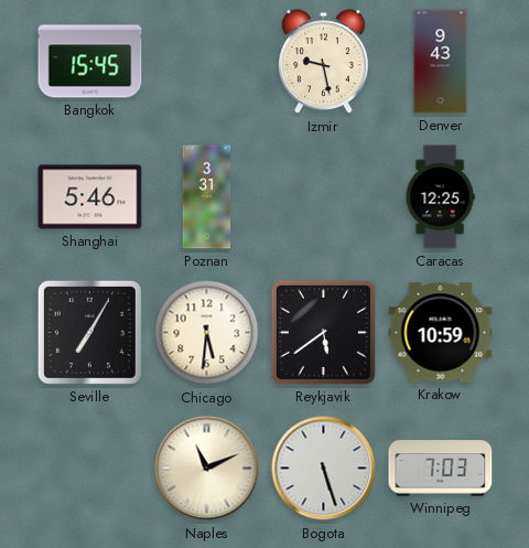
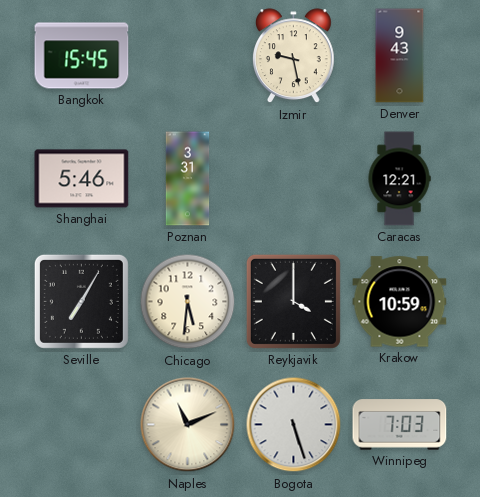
Caracas: 12:25 -> 12:21
Reykjavik: 5:39 -> 4:00
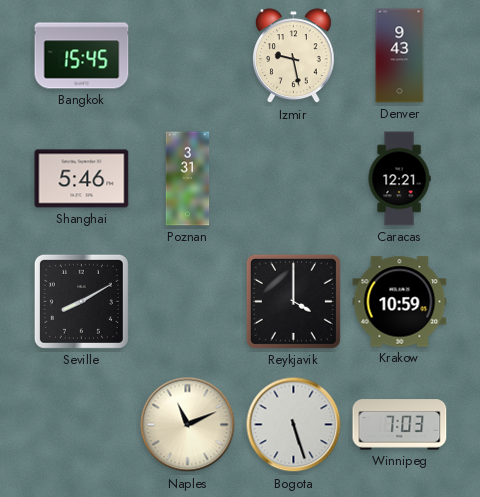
Seville: 7:05 -> 8:10
Chicago: 5:31 -> none
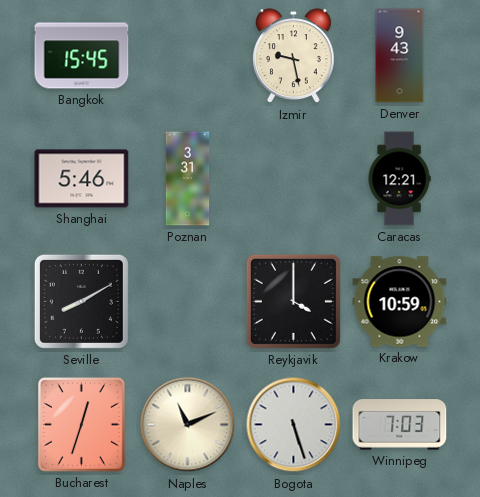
Bucharest: none -> 12:33
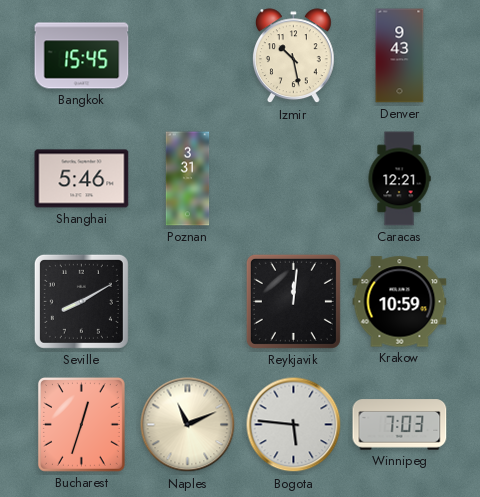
Izmir: 9:28 -> 10:28
Reykjavik: 4:00 -> 12:01
Bogota: 5:27 -> 5:46
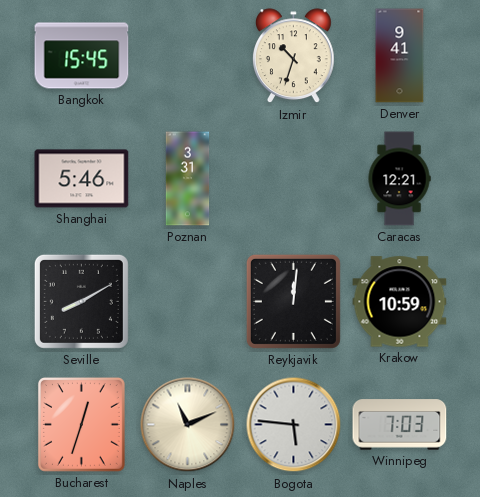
Izmir: 10:28 -> 10:33
Denver: 9:43 -> 9:41
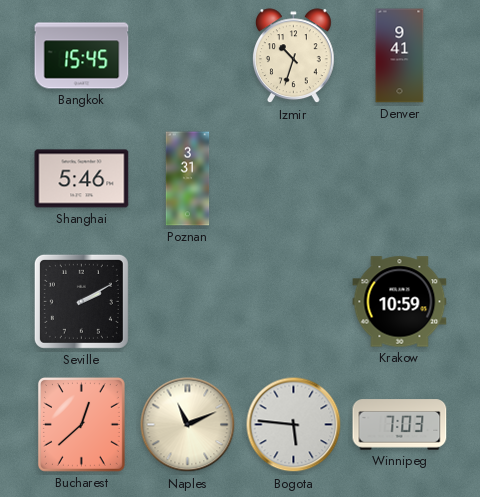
Caracas: 12:21 -> none
Seville: 8:10 -> 2:10
Reykjavik: 12:01 -> none
Bucharest: 12:33 -> 12:38
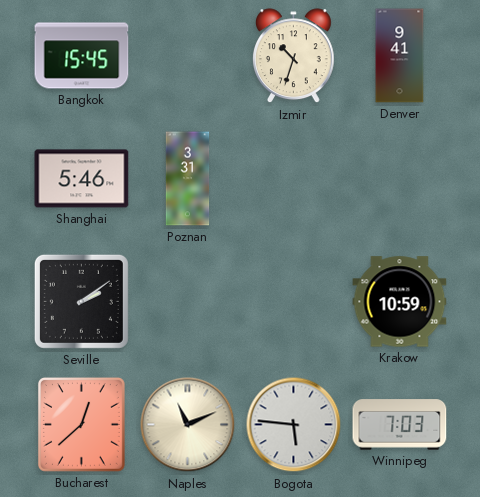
Seville: 2:10 -> 2:09
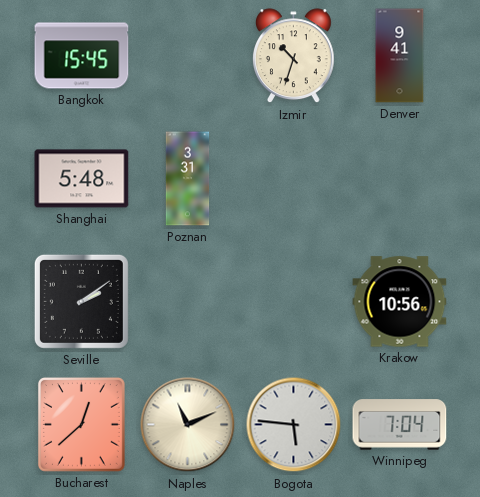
Shanghai: 5:46 -> 5:48
Krakow: 10:59 -> 10:56
Winnipeg: 7:03 -> 7:04
